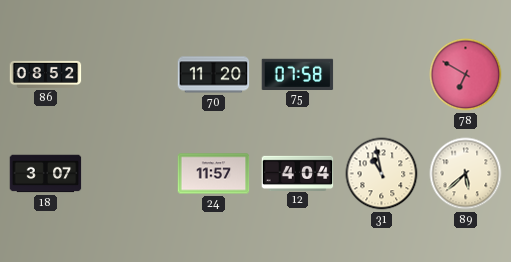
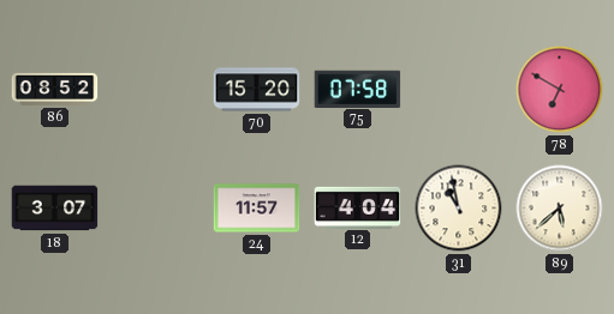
70: 11:20 -> 15:20
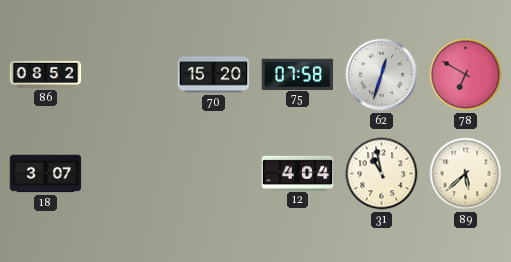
62: none -> 12:33
24: 11:57 -> none
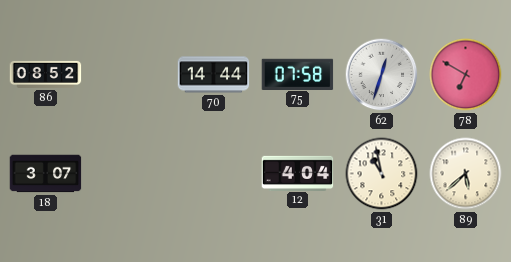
70: 15:20 -> 14:44
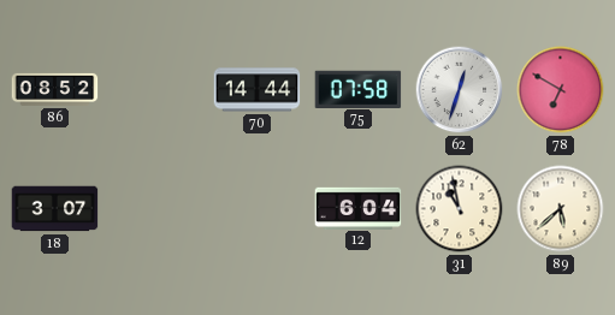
12: 4:04 -> 6:04
